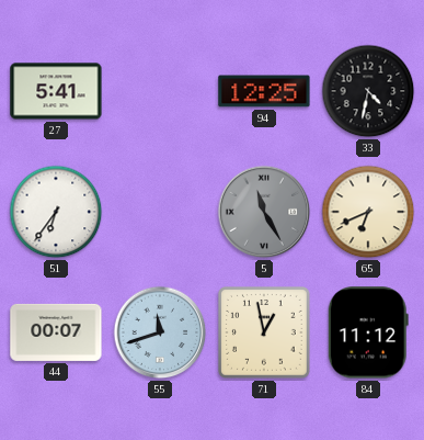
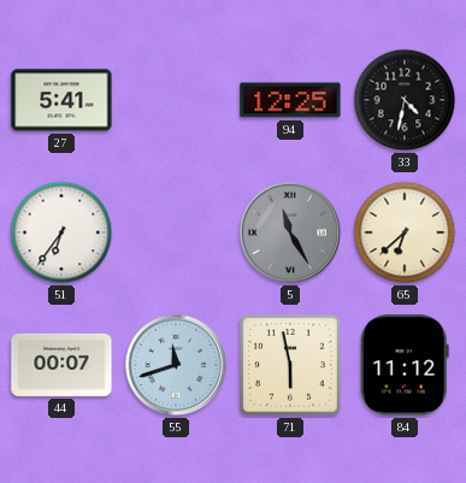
65: 6:41 -> 6:38
71: 12:58 -> 5:58
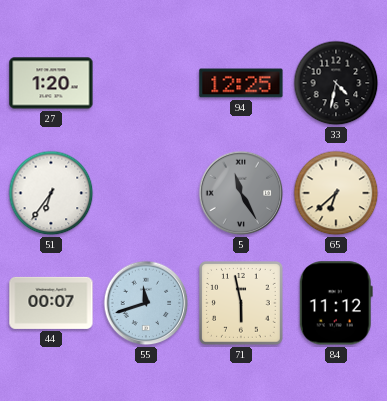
27: 5:41 -> 1:20
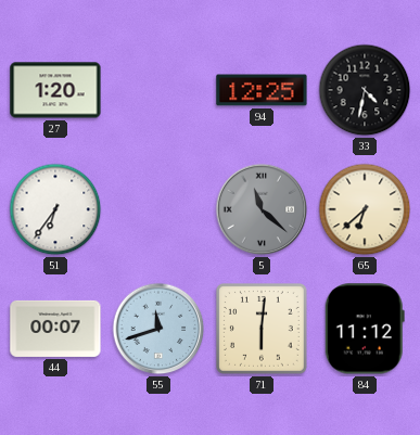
5: 11:25 -> 11:22
71: 5:58 -> 6:01
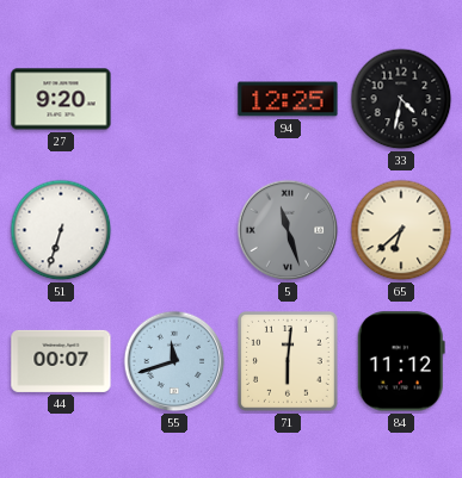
27: 1:20 -> 9:20
51: 6:36 -> 6:33
5: 11:22 -> 11:27
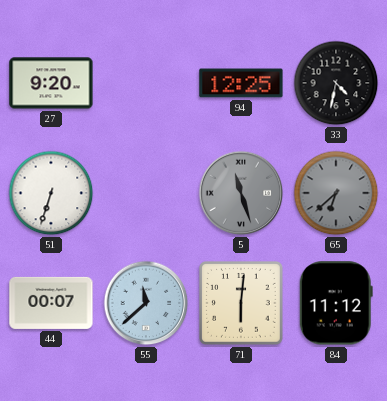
65 dial: cream -> grey
55: 11:42 -> 11:38
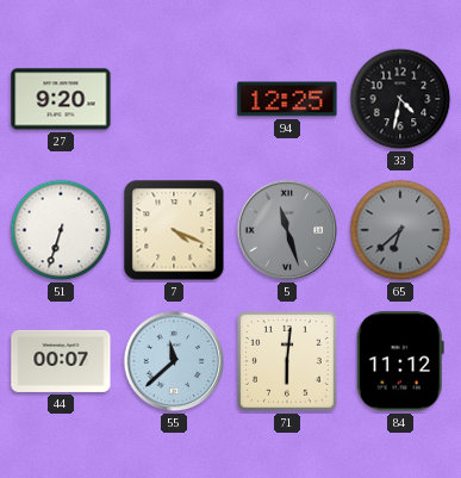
7: none -> 4:19
